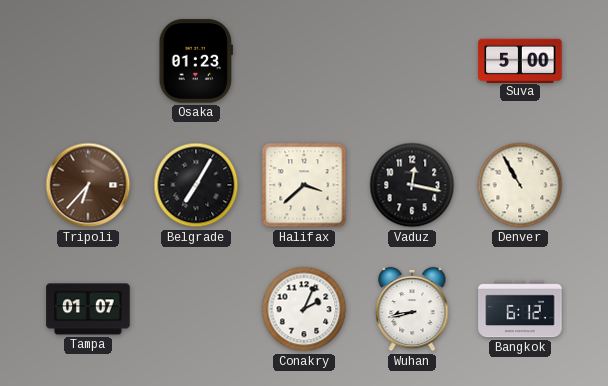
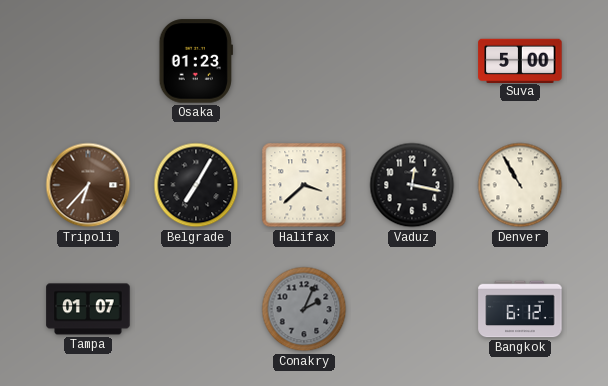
Conakry dial: white -> grey
Wuhan: 8:43 -> none
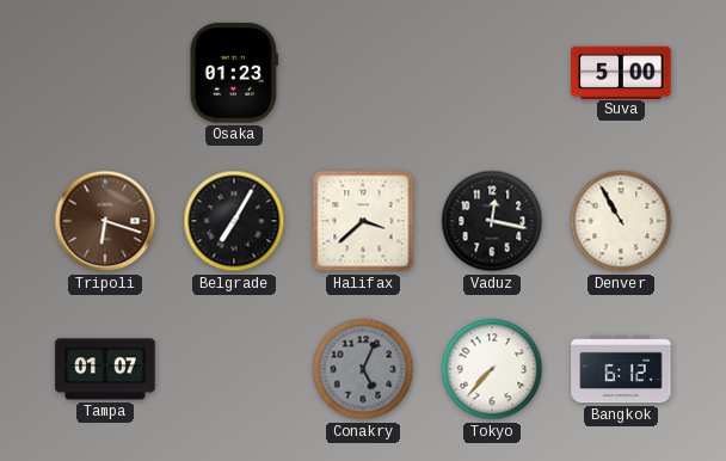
Tripoli: 6:37 -> 6:18
Conakry: 2:04 -> 5:04
Tokyo: none -> 7:37
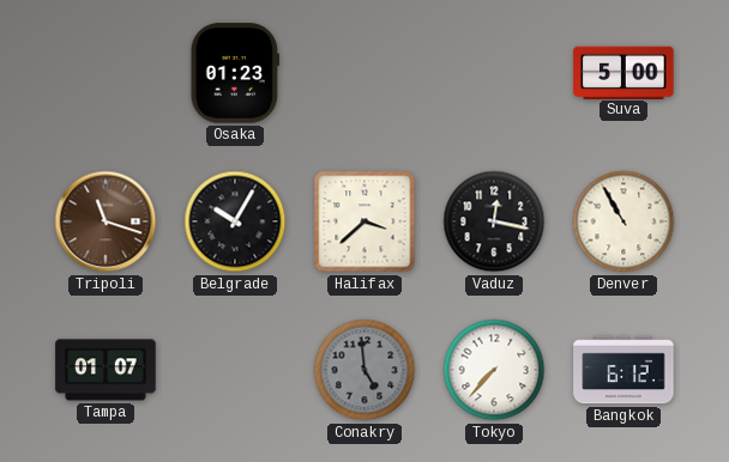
Tripoli: 6:18 -> 11:18
Belgrade: 7:05 -> 10:05
Conakry: 5:04 -> 4:59
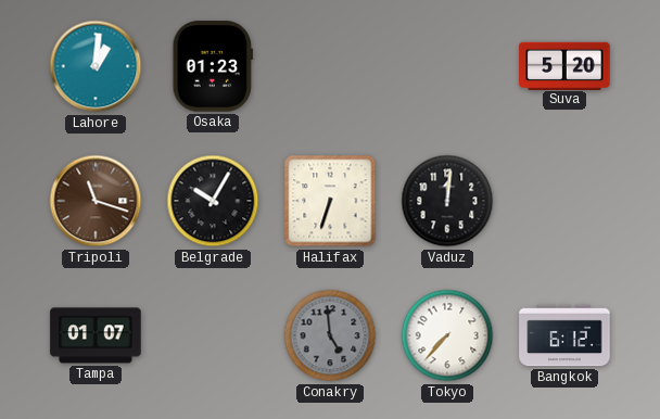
Lahore: none -> 1:01
Suva: 5:00 -> 5:20
Halifax: 3:38 -> 6:33
Vaduz: 12:17 -> 12:01
Denver: 10:55 -> none
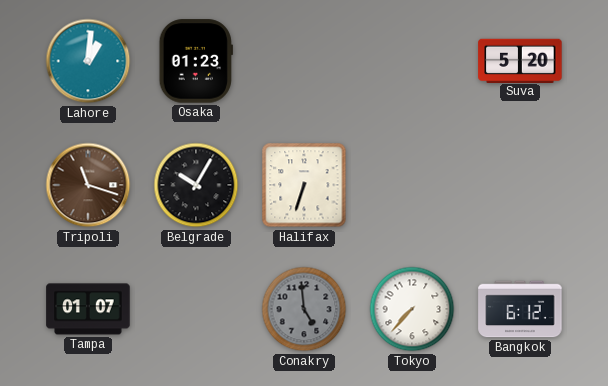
Vaduz: 12:01 -> none
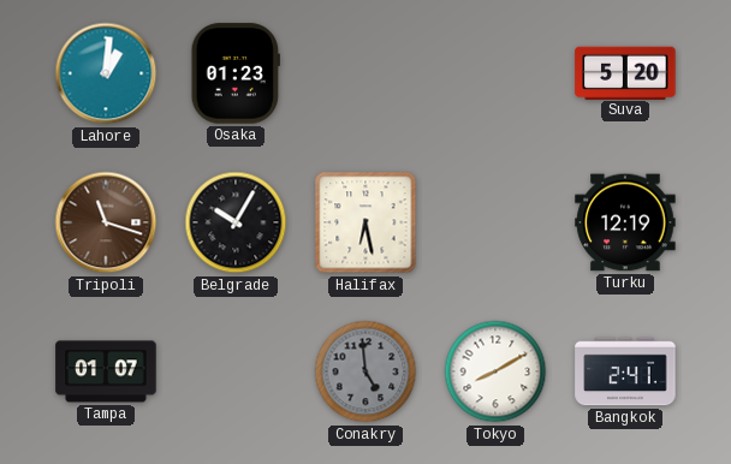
Halifax: 6:33 -> 6:28
Turku: none -> 12:19
Tokyo: 7:37 -> 8:10
Bangkok: 6:12 -> 2:41
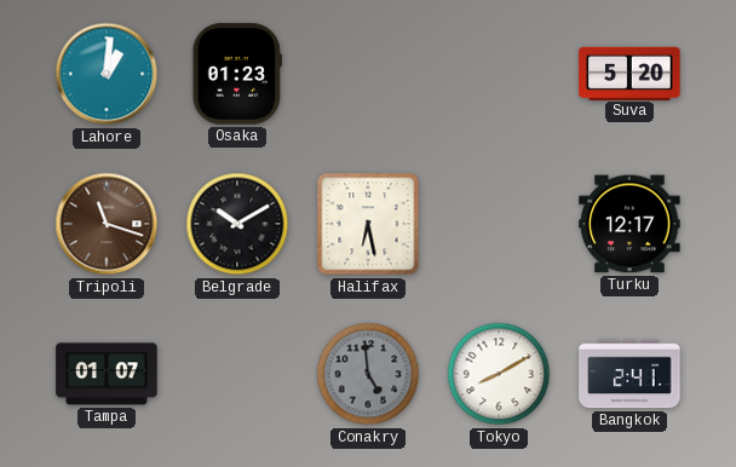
Belgrade: 10:05 -> 10:10
Turku: 12:19 -> 12:17
